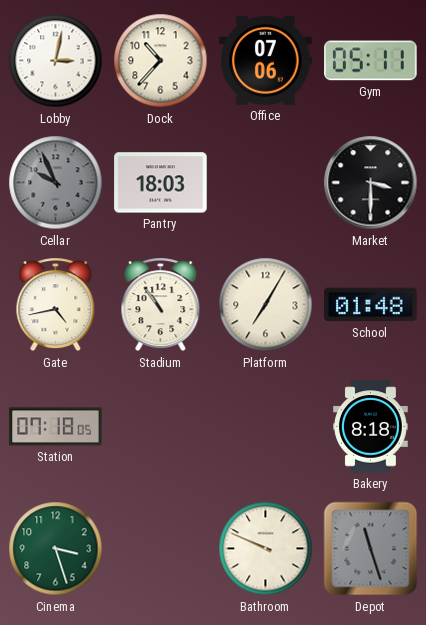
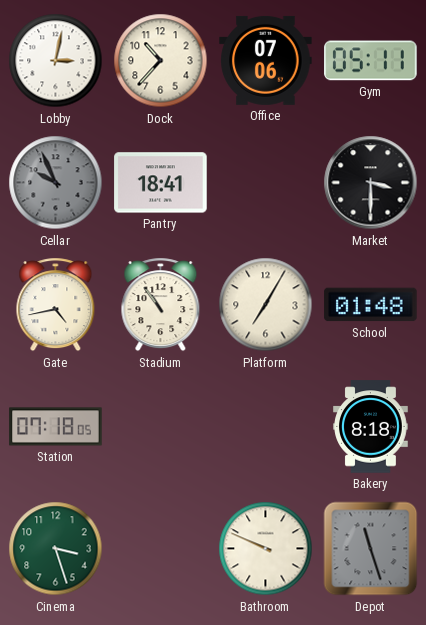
Pantry: 18:03 -> 18:41
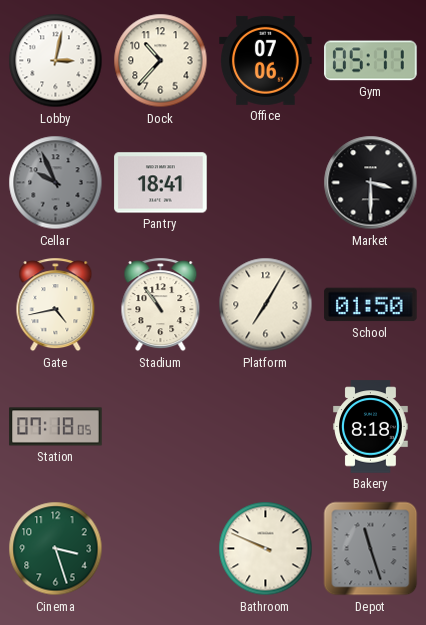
School: 01:48 -> 01:50
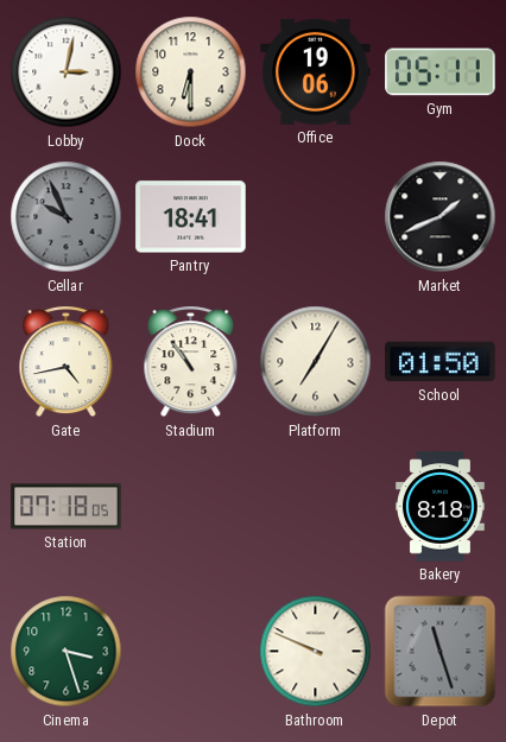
Dock: 10:37 -> 6:30
Office: 07:06 -> 19:06
Market: 3:30 -> 1:41
